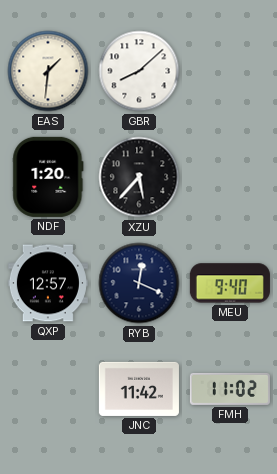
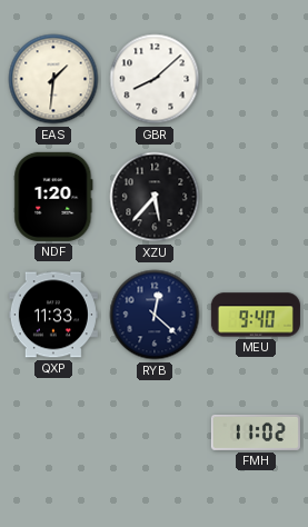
QXP: 12:57 -> 11:33
RYB: 12:19 -> 12:22
JNC: 11:42 -> none
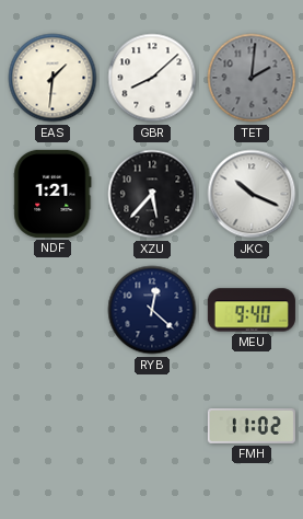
TET: none -> 2:01
NDF: 1:20 -> 1:21
JKC: none -> 10:19
QXP: 11:33 -> none
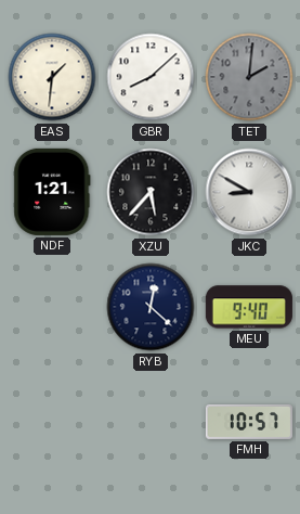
JKC: 10:19 -> 8:50
FMH: 11:02 -> 10:57
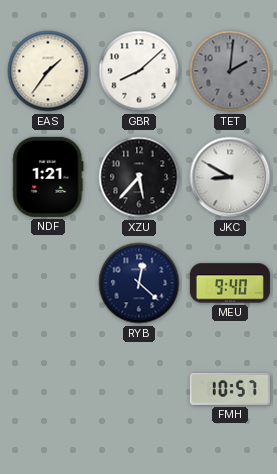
EAS: 1:31 -> 1:36
